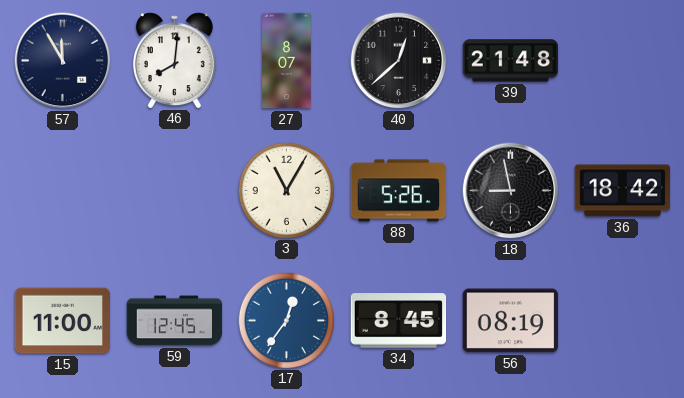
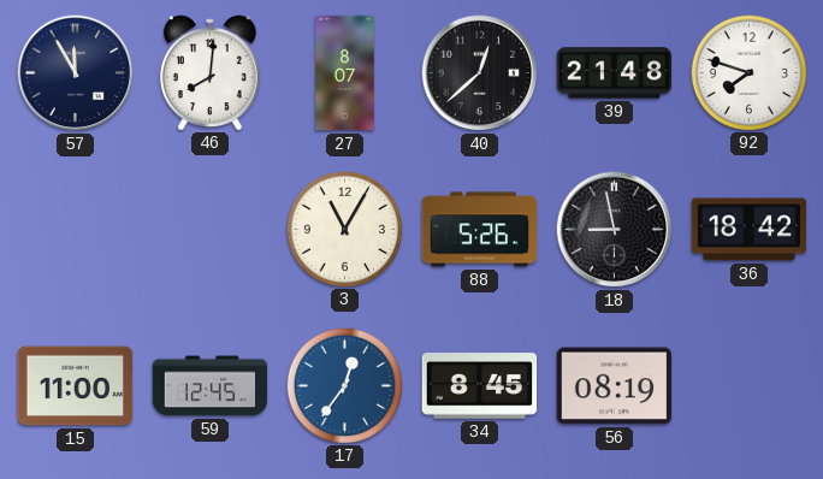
92: none -> 7:48
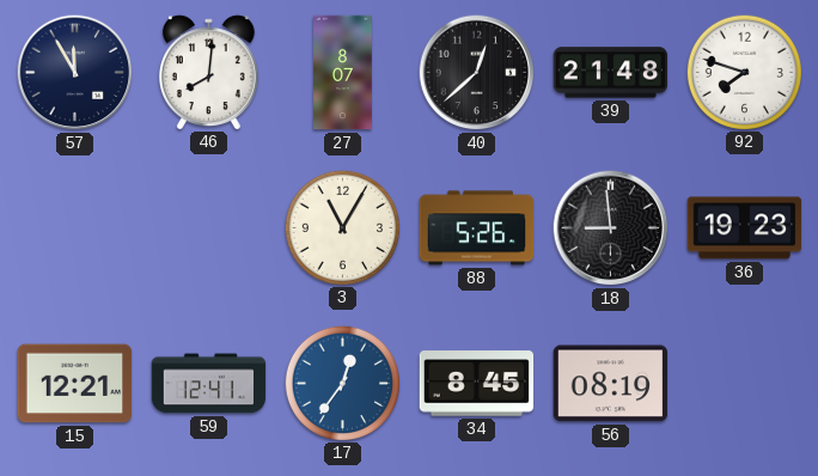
18: 8:58 -> 8:59
36: 18:42 -> 19:23
15: 11:00 -> 12:21
59: 12:45 -> 12:41
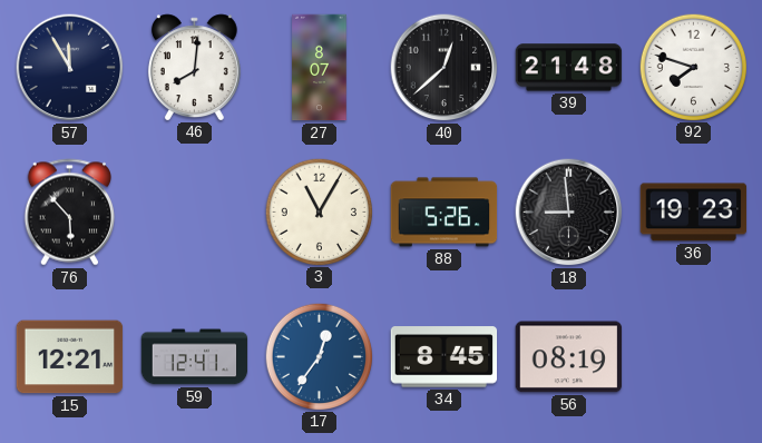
76: none -> 5:53
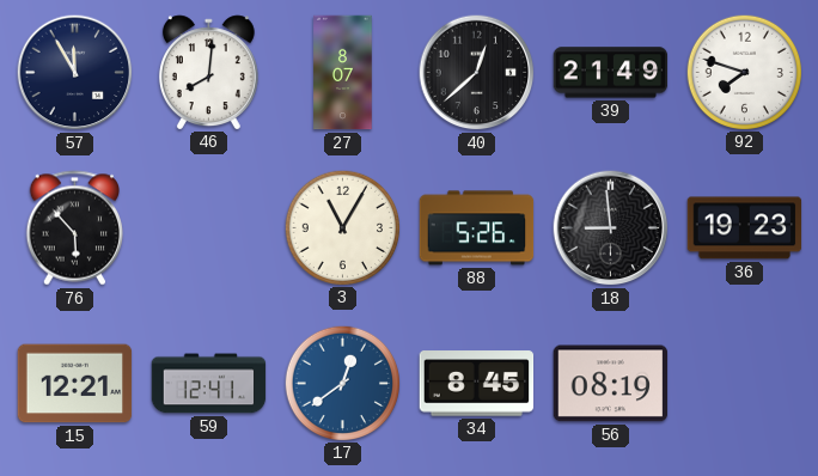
39: 21:48 -> 21:49
17: 12:36 -> 12:39
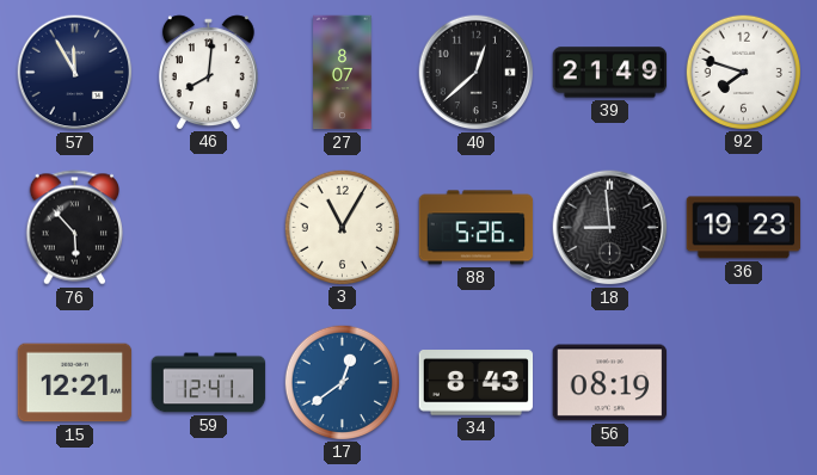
34: 8:45 -> 8:43
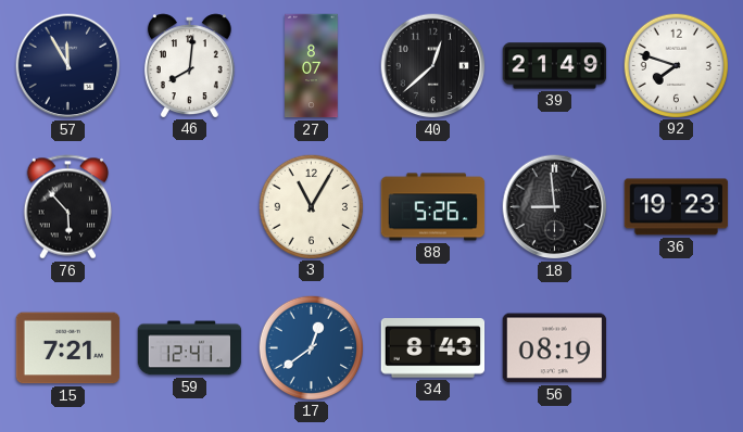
15: 12:21 -> 7:21
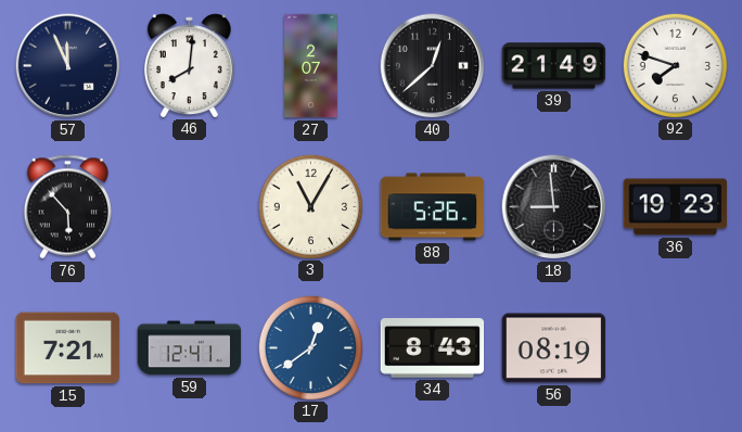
57: 11:55 -> 11:56
27: 8:07 -> 2:07
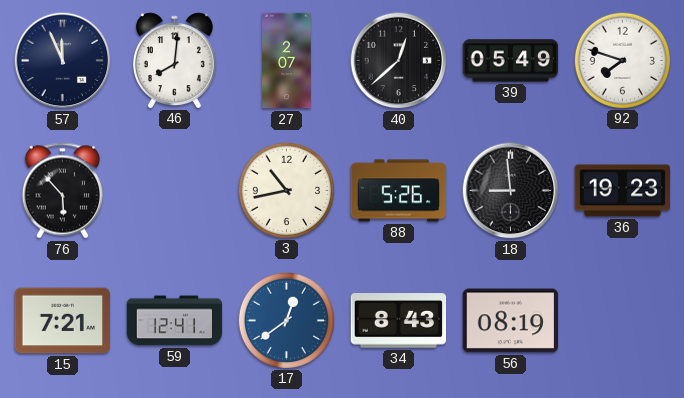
39: 21:49 -> 05:49
3: 11:05 -> 10:43
